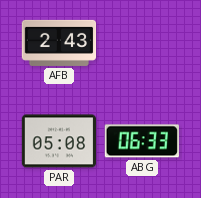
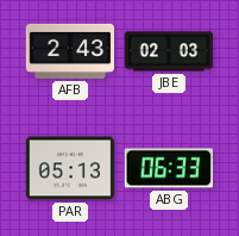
JBE: none -> 02:03
PAR: 05:08 -> 05:13
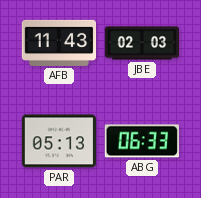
AFB: 2:43 -> 11:43
